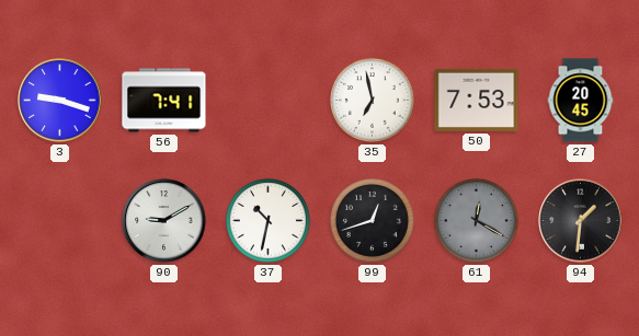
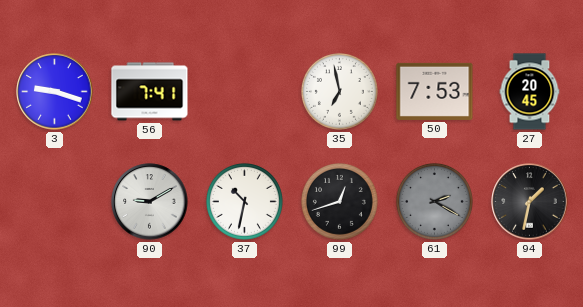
61: 12:20 -> 2:20
94: 1:31 -> 1:32
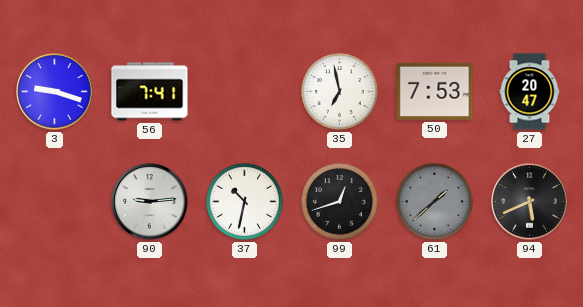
27: 20:45 -> 20:47
90: 9:10 -> 9:14
61: 2:20 -> 1:38
94: 1:32 -> 5:41
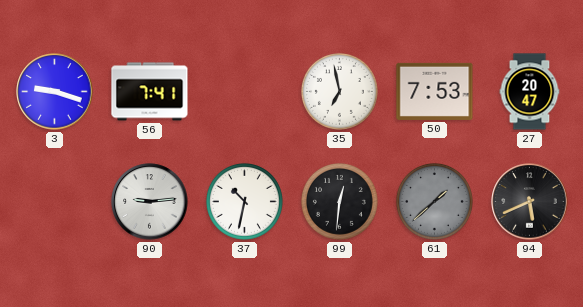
99: 12:42 -> 12:31
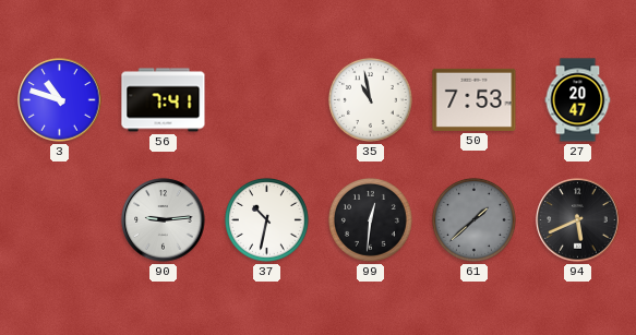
3: 9:18 -> 10:48
35: 6:58 -> 10:58
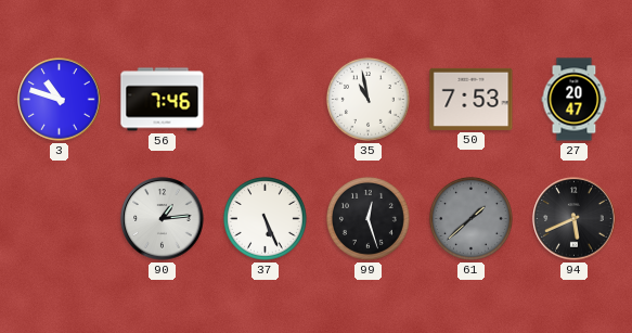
56: 7:41 -> 7:46
90: 9:14 -> 1:14
37: 10:32 -> 5:26
99: 12:31 -> 12:27
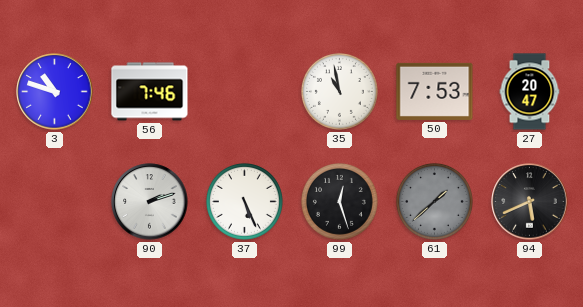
90: 1:14 -> 2:12
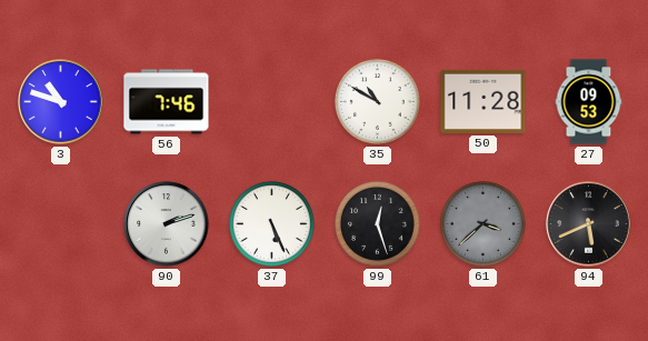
35: 10:58 -> 10:50
50: 7:53 -> 11:28
27: 20:47 -> 09:53
61: 1:38 -> 3:38
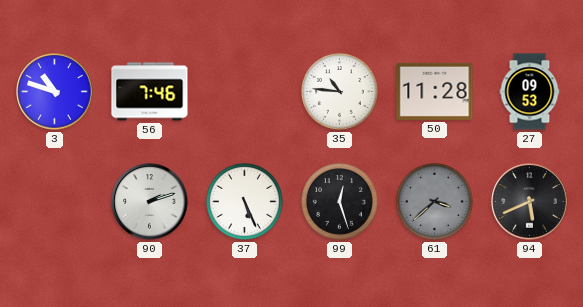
35: 10:50 -> 10:46
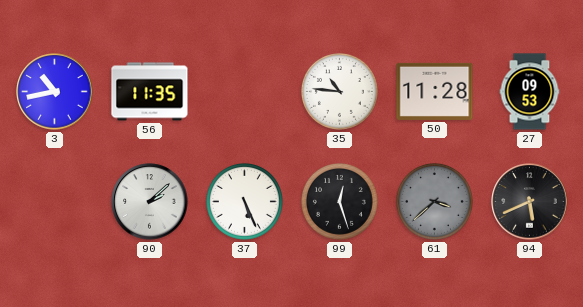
3: 10:48 -> 10:43
56: 7:46 -> 11:35
90: 2:12 -> 2:08
